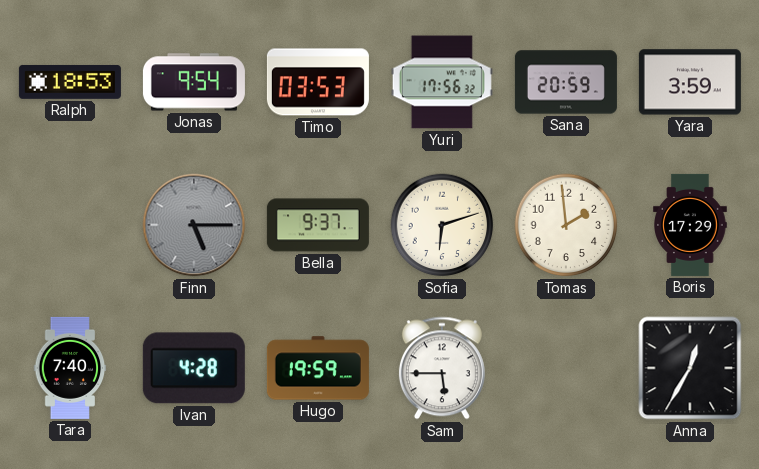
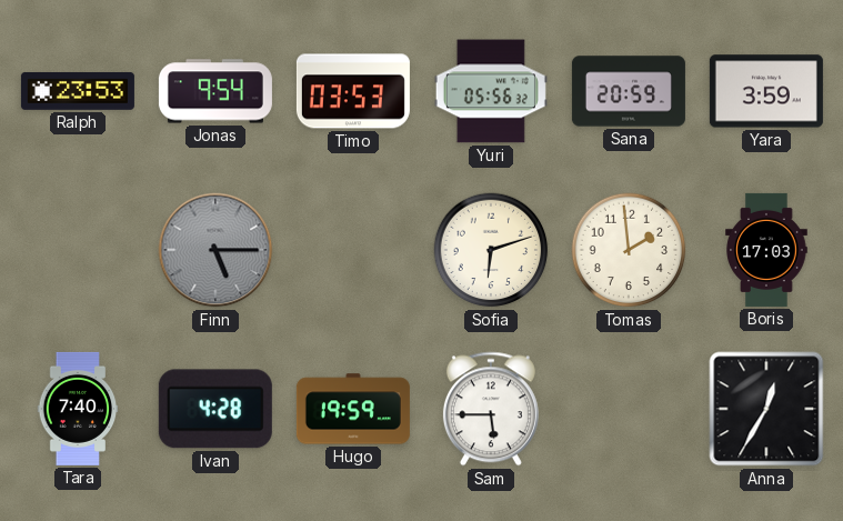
Ralph: 18:53 -> 23:53
Yuri: 17:56 -> 05:56
Bella: 9:37 -> none
Boris: 17:29 -> 17:03
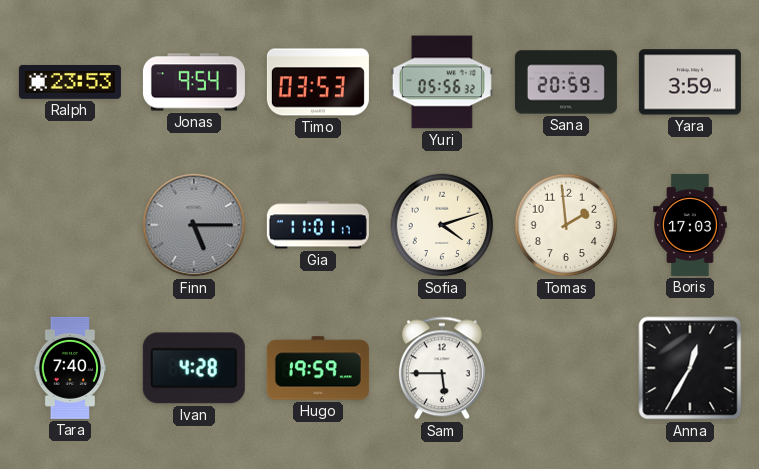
Gia: none -> 11:01
Sofia: 6:12 -> 4:12
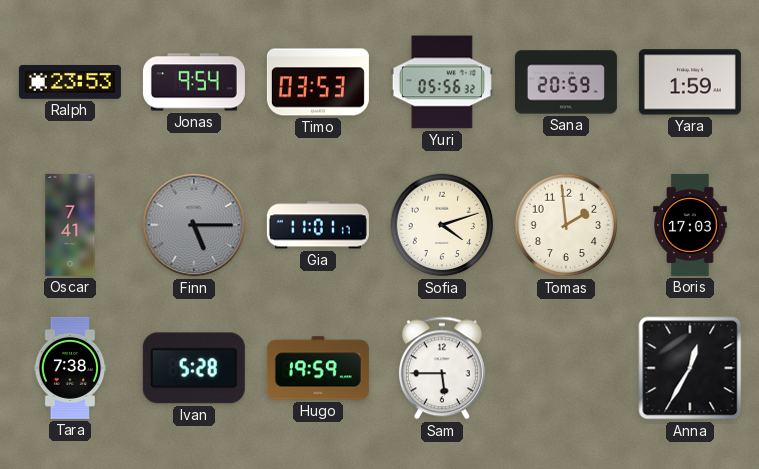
Yara: 3:59 -> 1:59
Oscar: none -> 7:41
Tara: 7:40 -> 7:38
Ivan: 4:28 -> 5:28
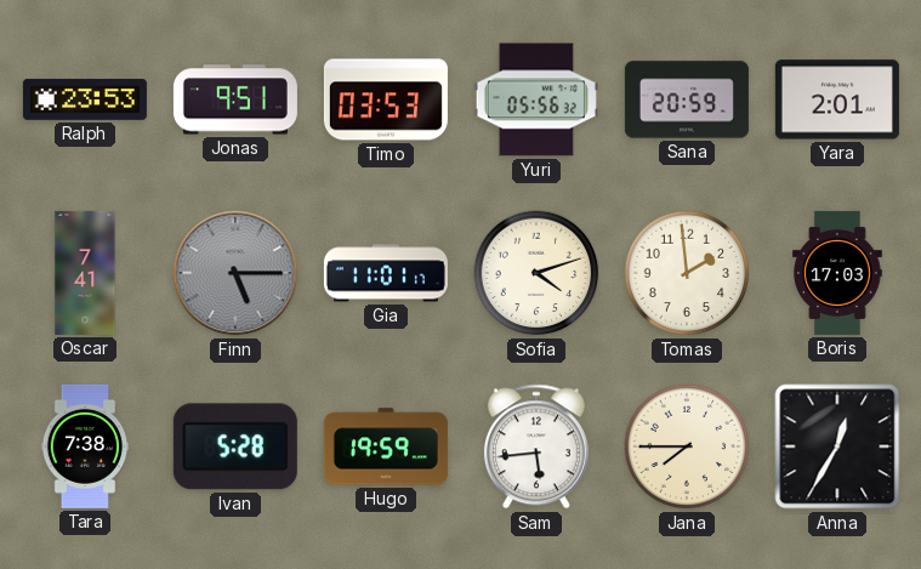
Jonas: 9:54 -> 9:51
Yara: 1:59 -> 2:01
Sam: 5:45 -> 5:44
Jana: none -> 7:45
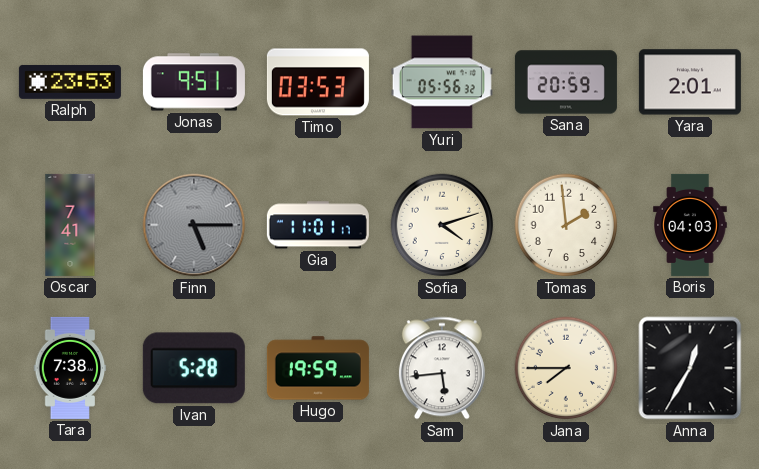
Boris: 17:03 -> 04:03
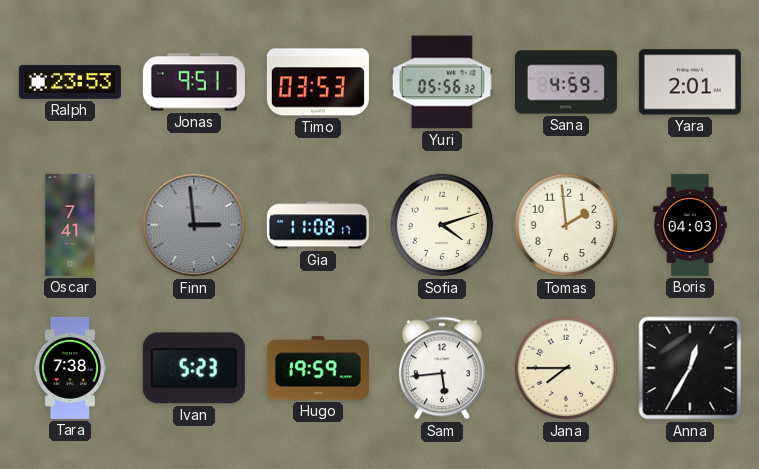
Sana: 20:59 -> 4:59
Finn: 5:15 -> 2:59
Gia: 11:01 -> 11:08
Ivan: 5:28 -> 5:23
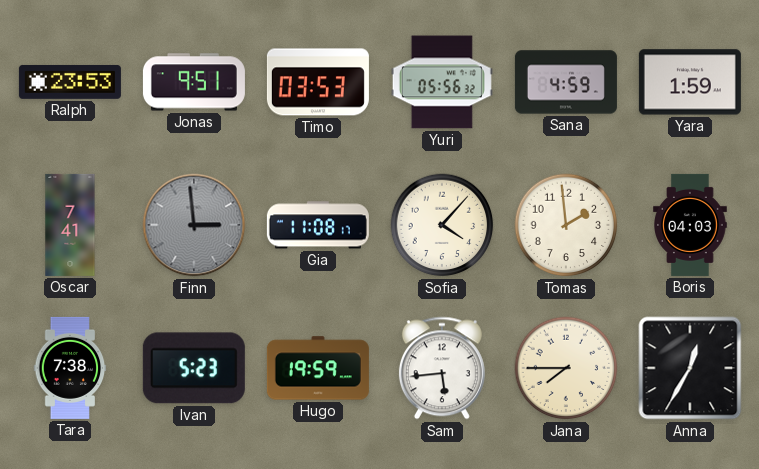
Yara: 2:01 -> 1:59
Sofia: 4:12 -> 4:07
